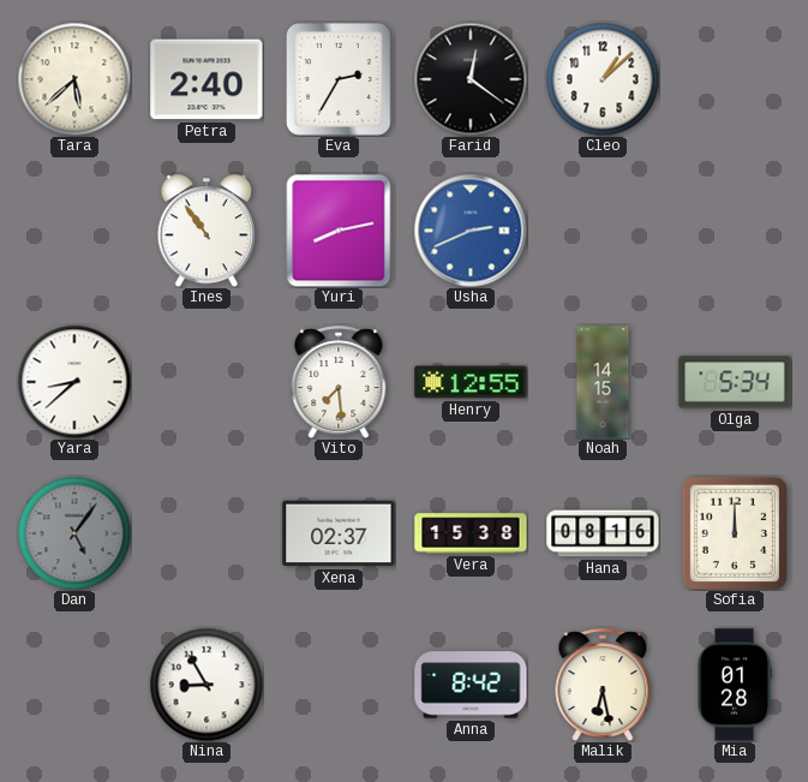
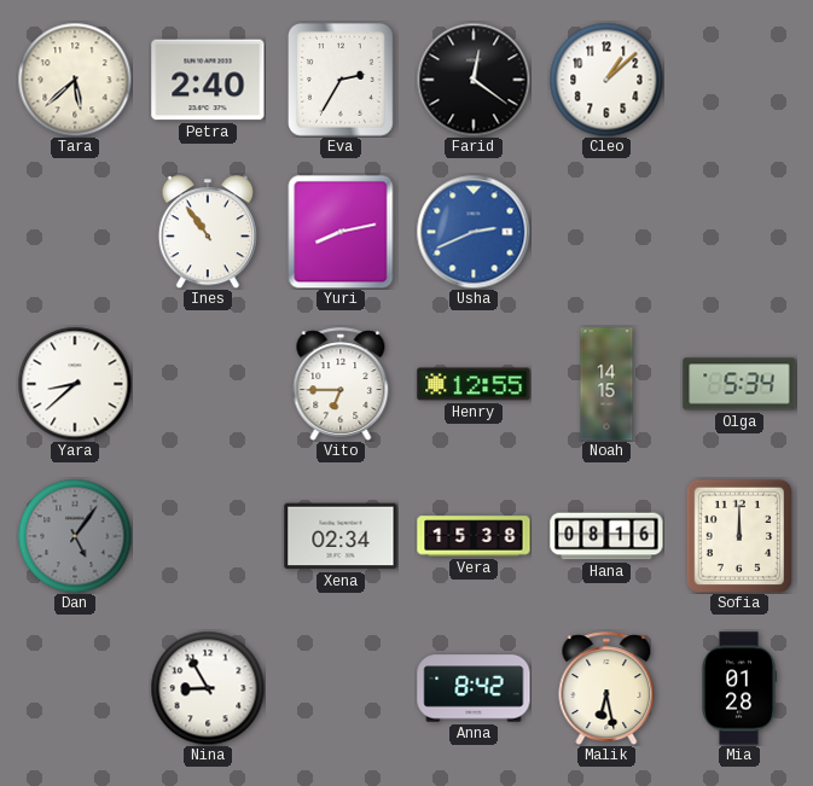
Vito: 7:29 -> 6:45
Xena: 02:37 -> 02:34
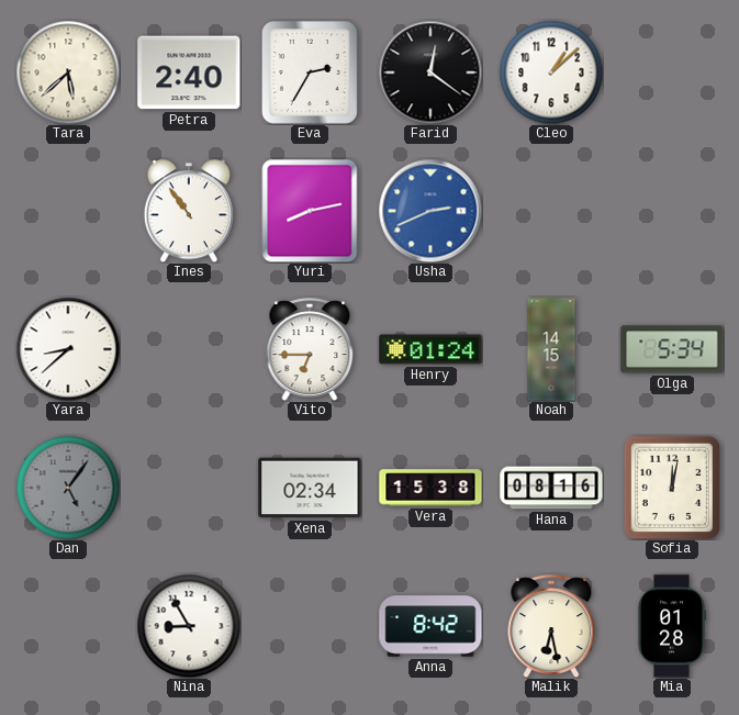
Henry: 12:55 -> 01:24
Sofia: 12:00 -> 12:02
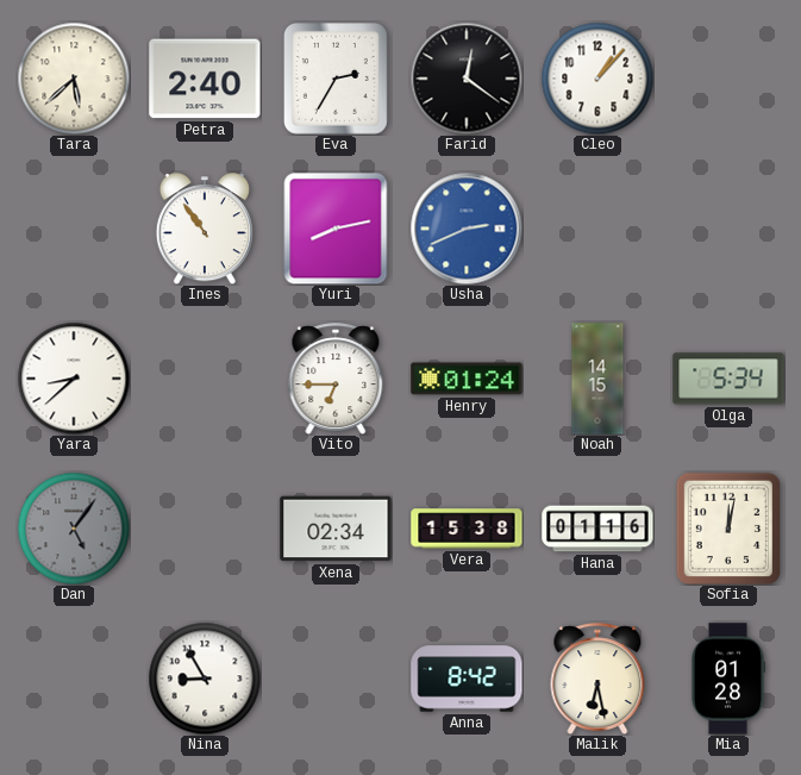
Cleo: 1:08 -> 1:07
Hana: 08:16 -> 01:16
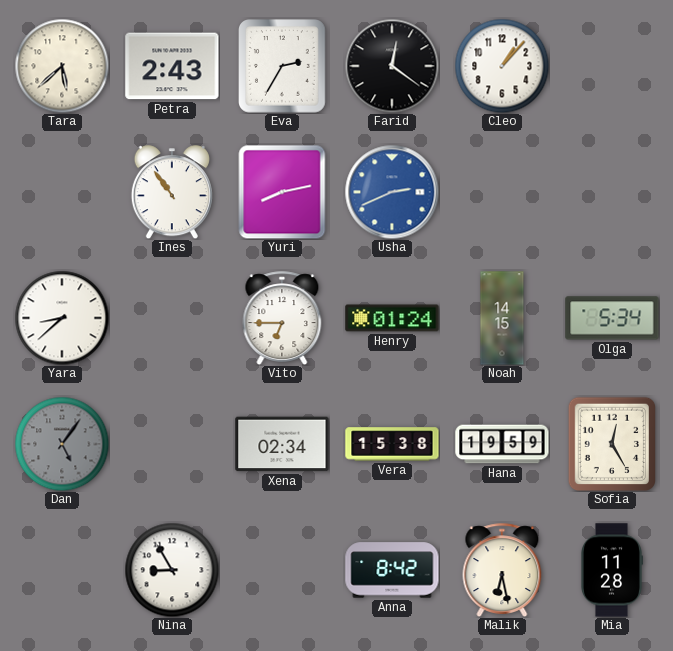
Petra: 2:40 -> 2:43
Hana: 01:16 -> 19:59
Sofia: 12:02 -> 12:25
Mia: 01:28 -> 11:28
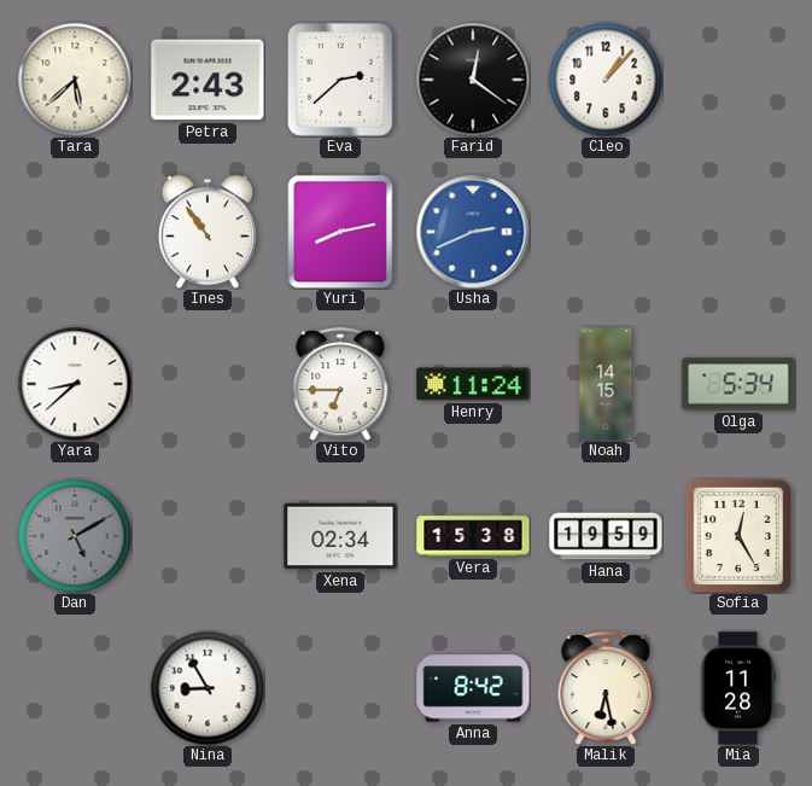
Eva: 2:35 -> 2:38
Henry: 01:24 -> 11:24
Dan: 5:06 -> 5:10
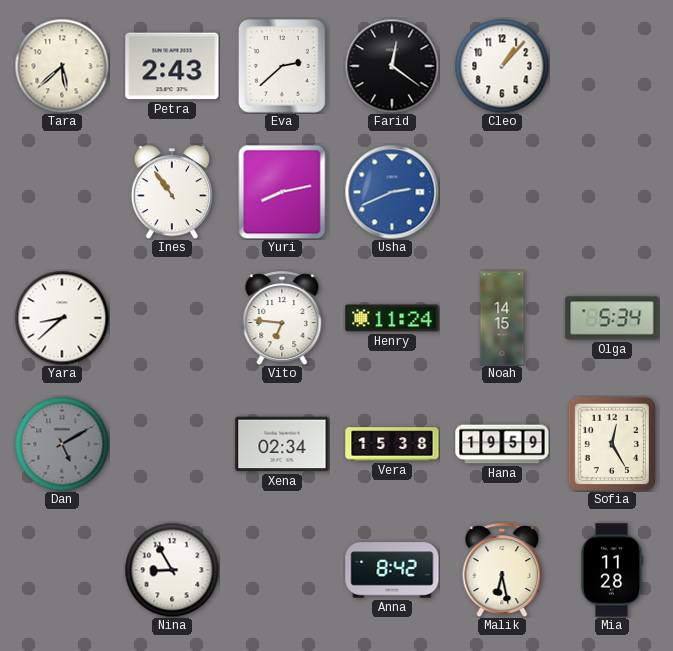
Vito: 6:45 -> 6:46
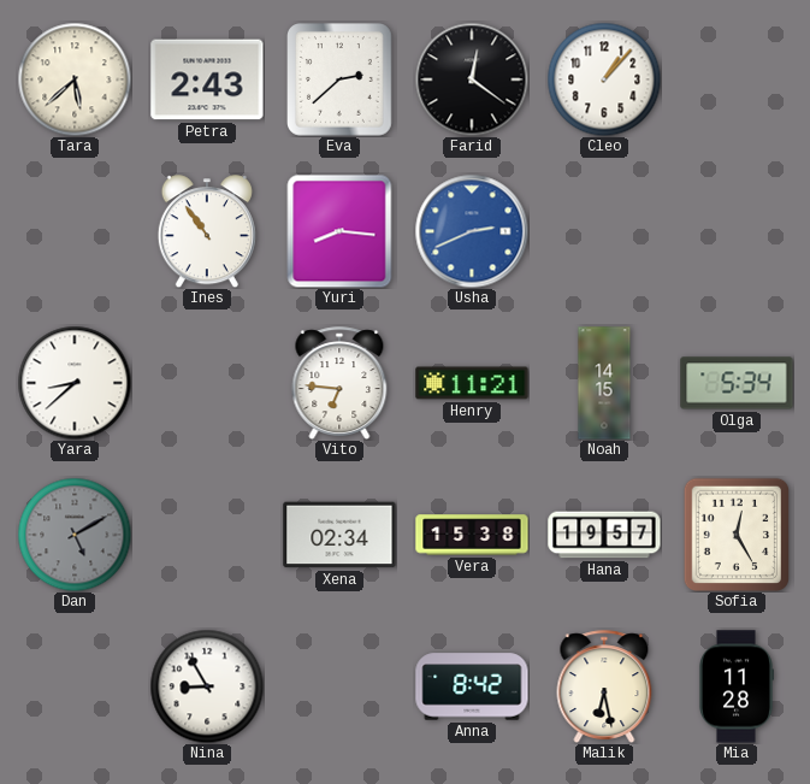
Yuri: 8:13 -> 8:16
Henry: 11:24 -> 11:21
Hana: 19:59 -> 19:57
